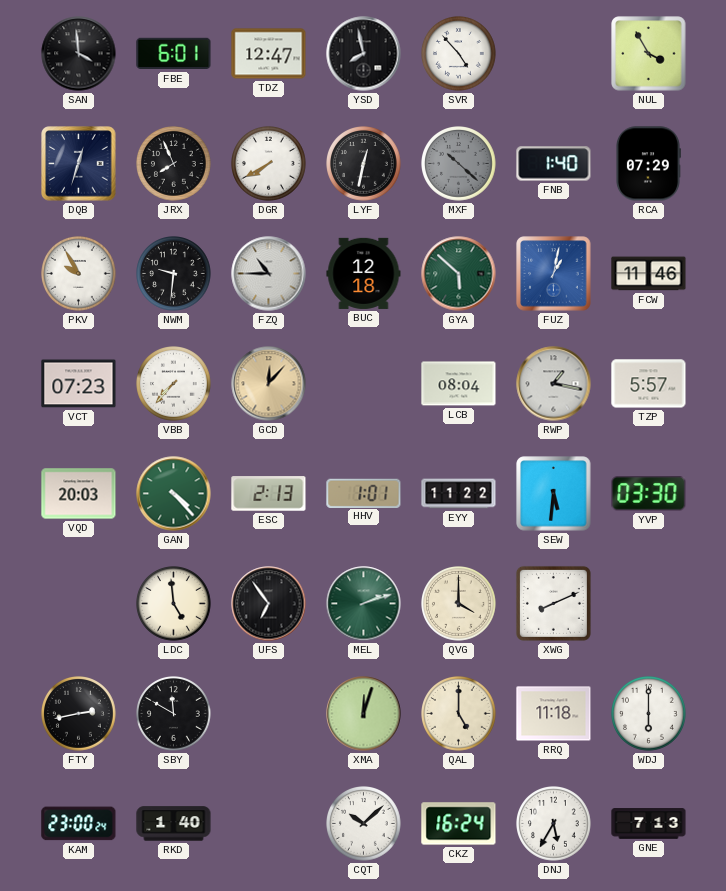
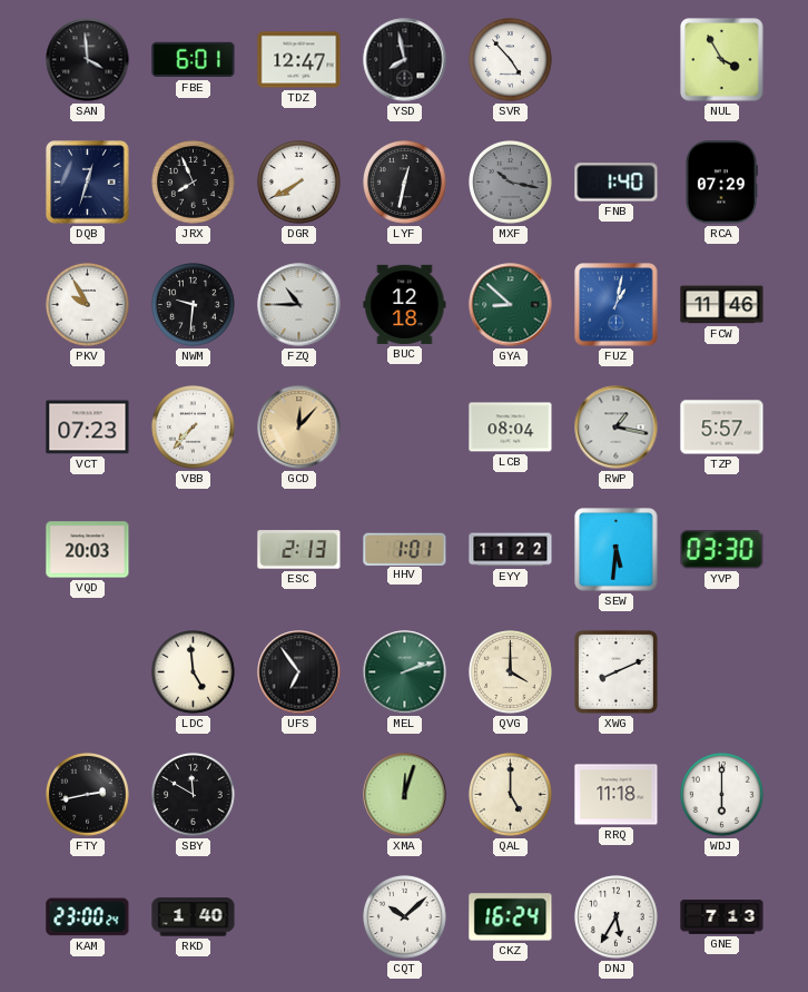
MXF: 10:22 -> 10:17
GYA: 5:52 -> 8:52
GAN: 4:23 -> none
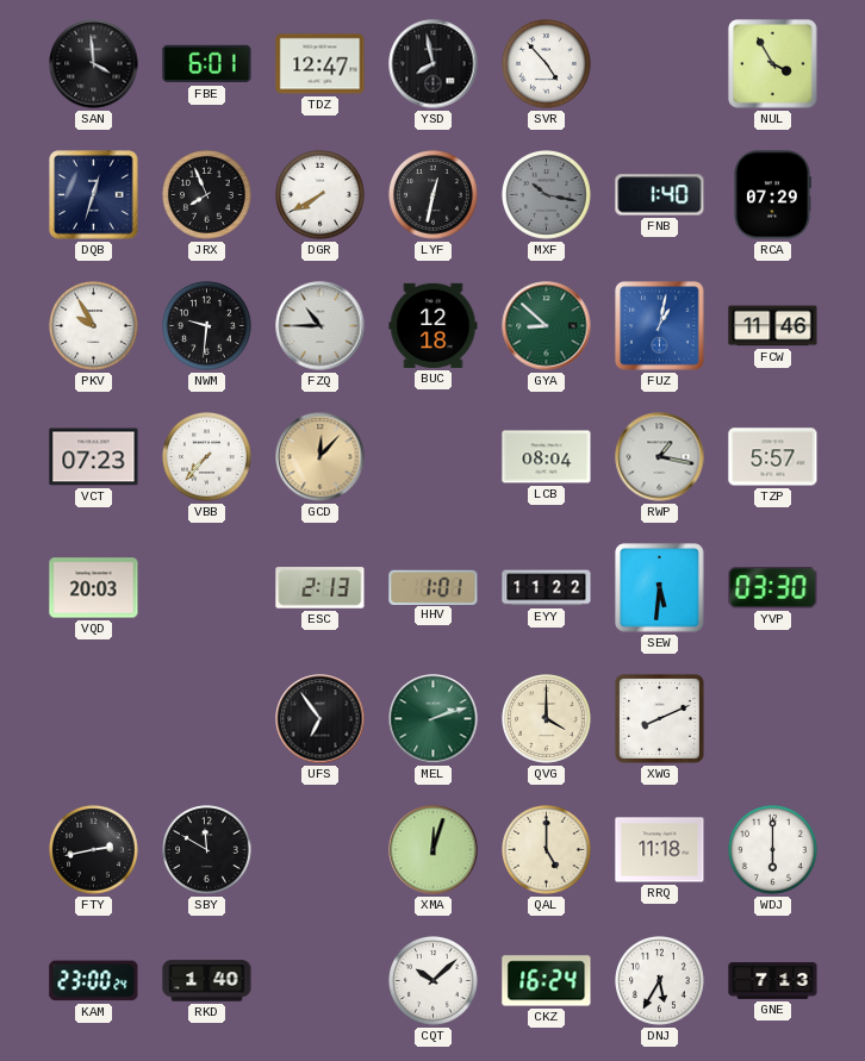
LDC: 4:59 -> none
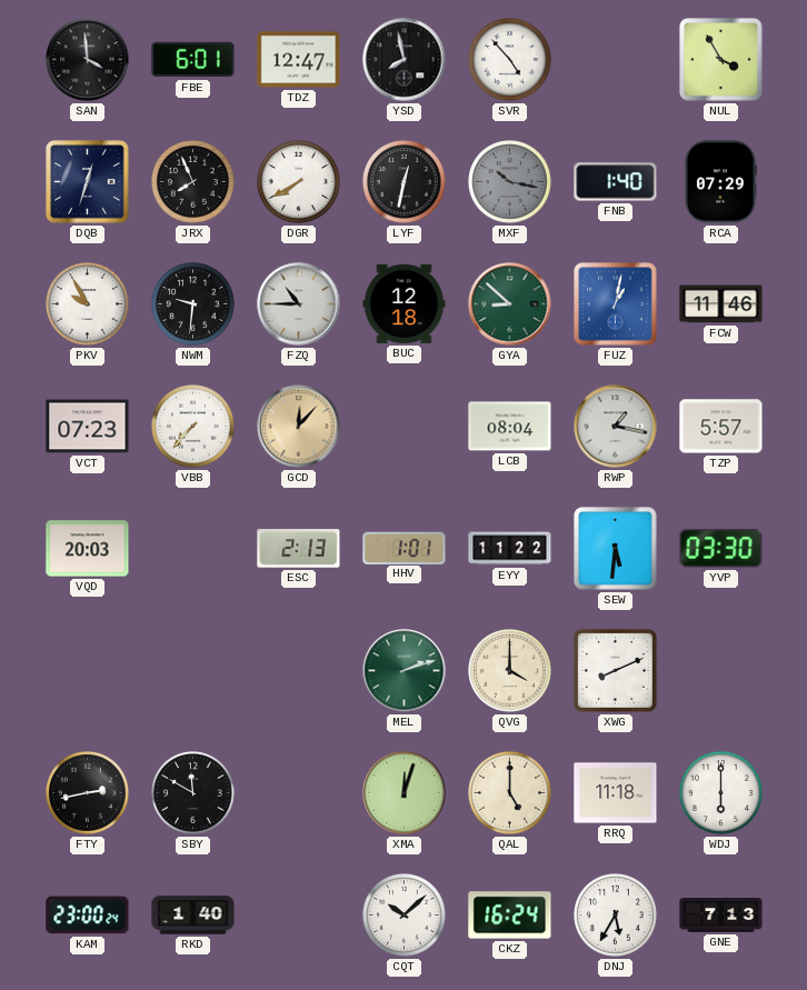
UFS: 6:54 -> none
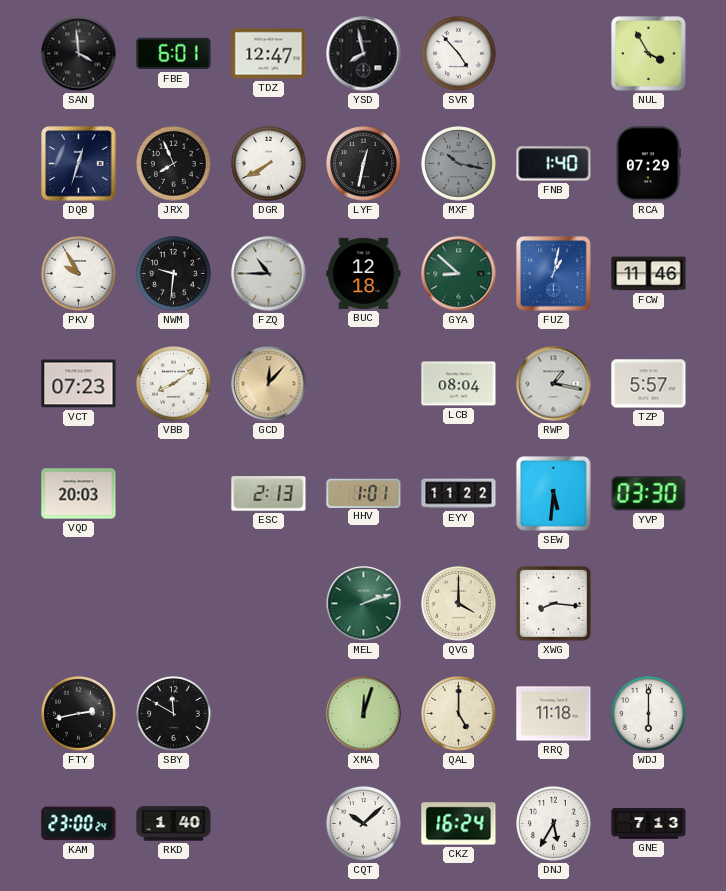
VBB: 7:37 -> 8:09
XWG: 8:11 -> 8:16
